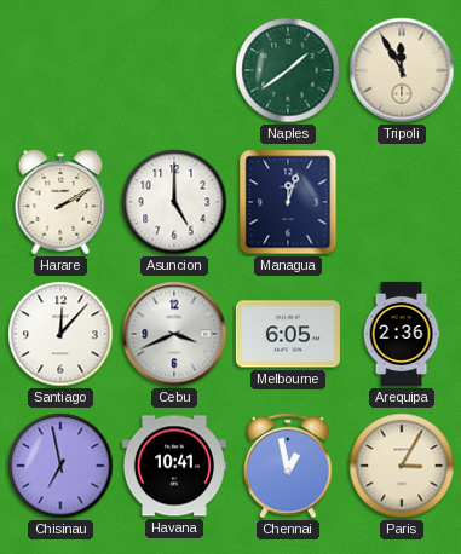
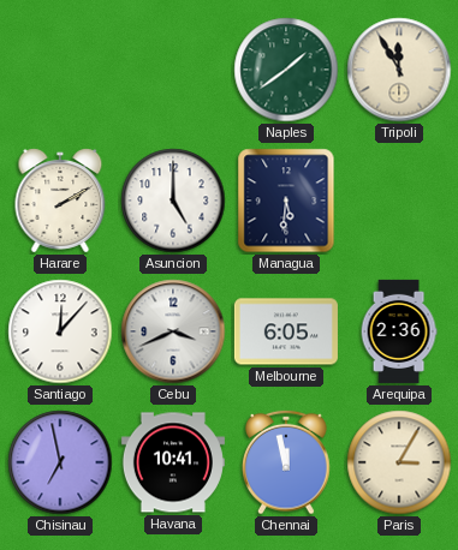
Managua: 12:03 -> 5:31
Chennai: 12:58 -> 11:58
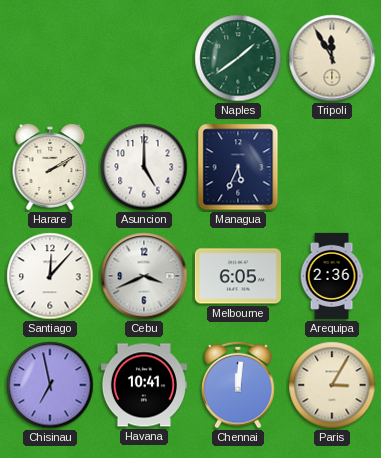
Managua: 5:31 -> 5:34
Chennai: 11:58 -> 12:01
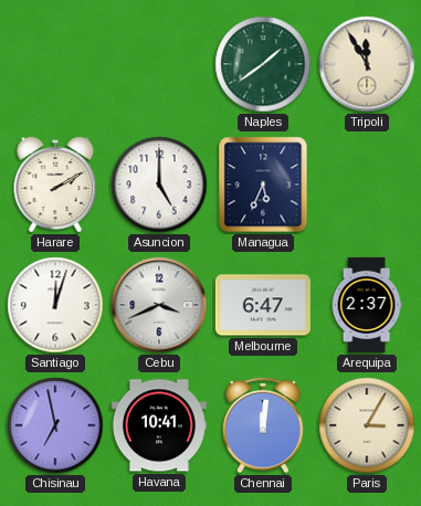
Santiago: 12:07 -> 12:03
Melbourne: 6:05 -> 6:47
Arequipa: 2:36 -> 2:37
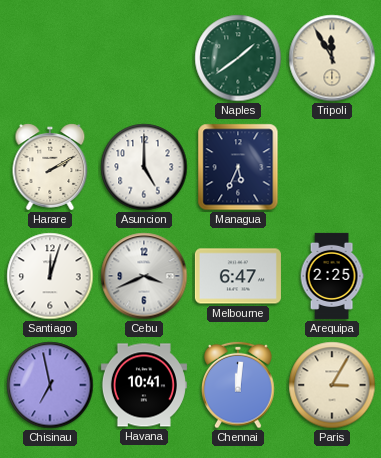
Arequipa: 2:37 -> 2:25
